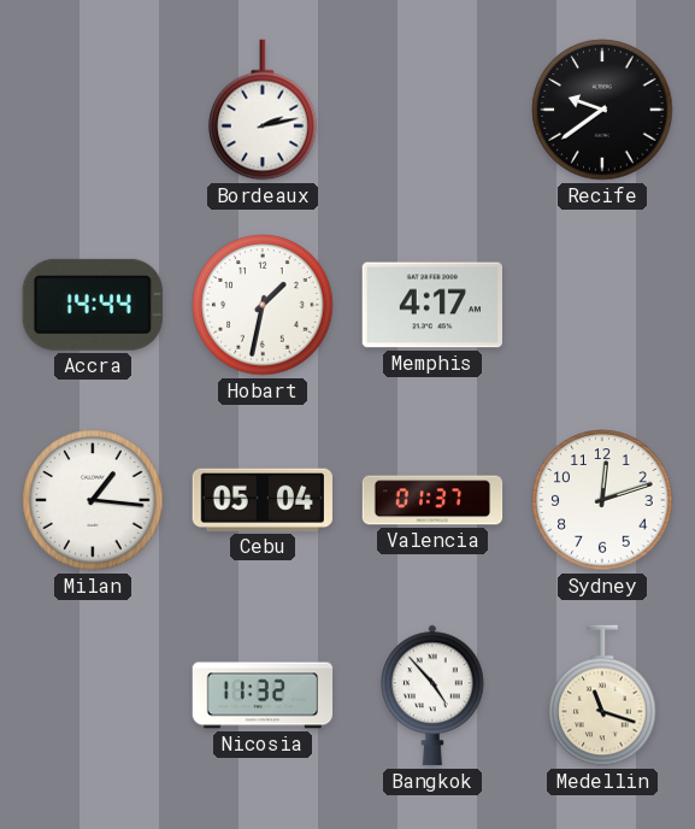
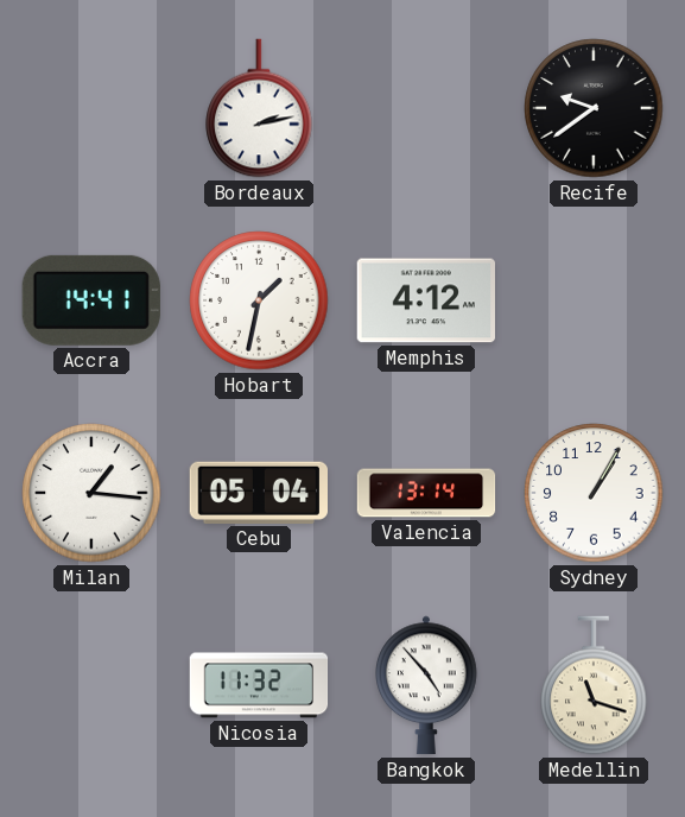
Accra: 14:44 -> 14:41
Memphis: 4:17 -> 4:12
Valencia: 01:37 -> 13:14
Sydney: 12:12 -> 1:05
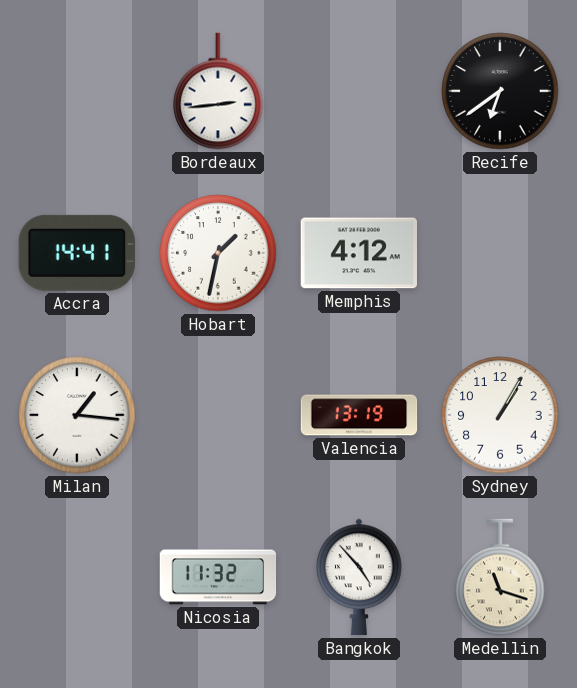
Bordeaux: 2:13 -> 2:44
Recife: 9:39 -> 6:39
Cebu: 05:04 -> none
Valencia: 13:14 -> 13:19
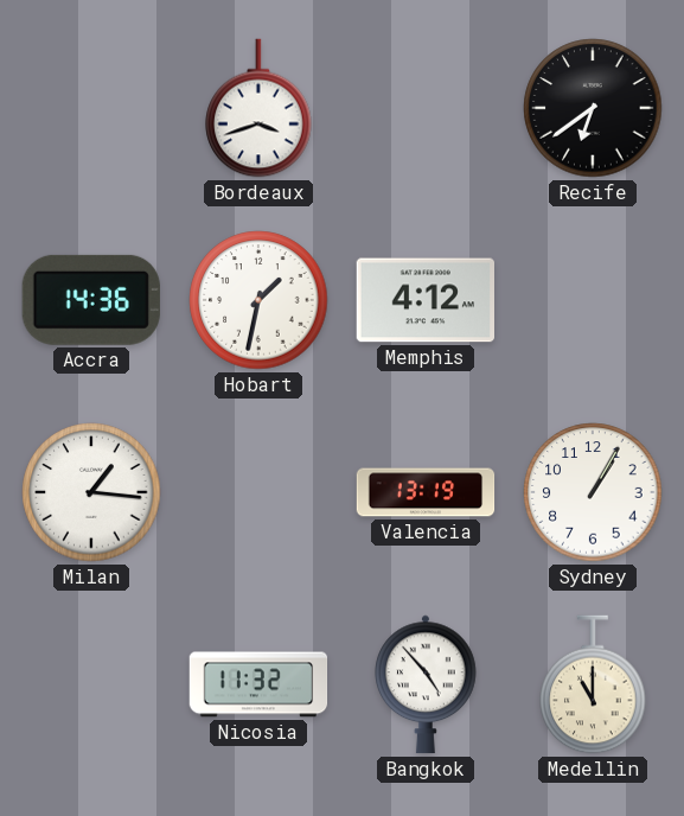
Bordeaux: 2:44 -> 3:42
Accra: 14:41 -> 14:36
Medellin: 11:18 -> 11:00
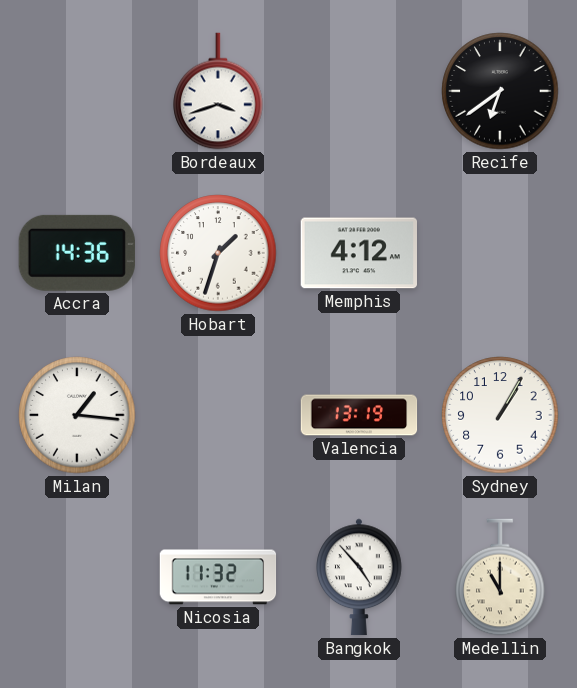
Hobart: 1:32 -> 1:33
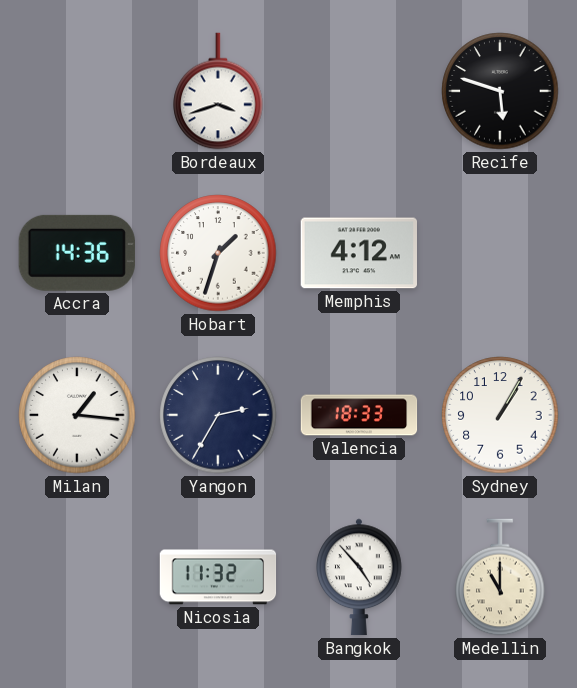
Recife: 6:39 -> 5:48
Yangon: none -> 2:35
Valencia: 13:19 -> 18:33
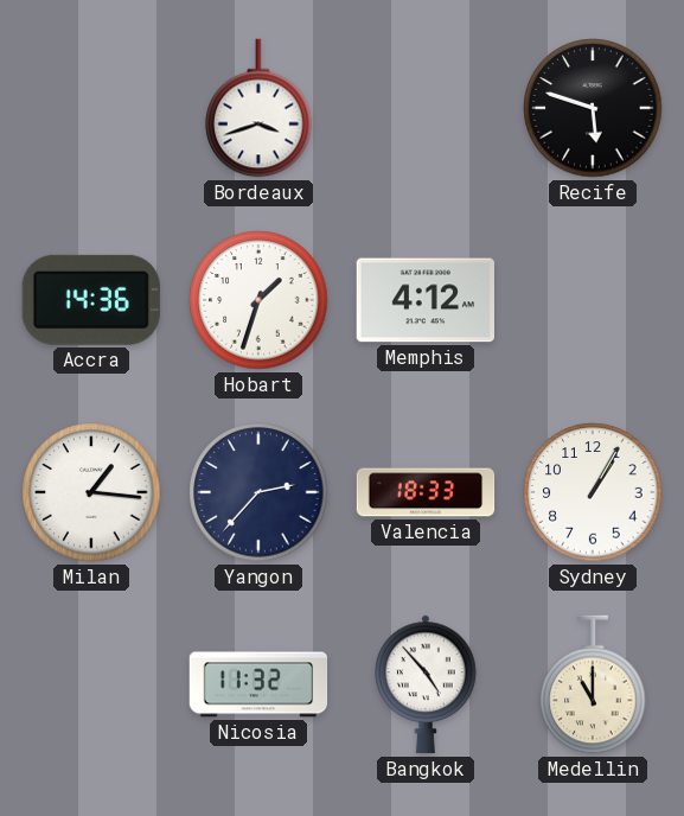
Yangon: 2:35 -> 2:37
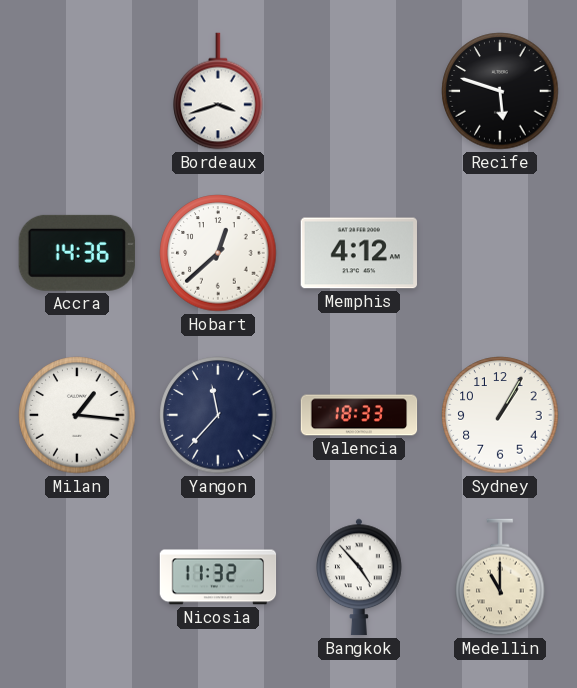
Hobart: 1:33 -> 12:38
Yangon: 2:37 -> 11:37
